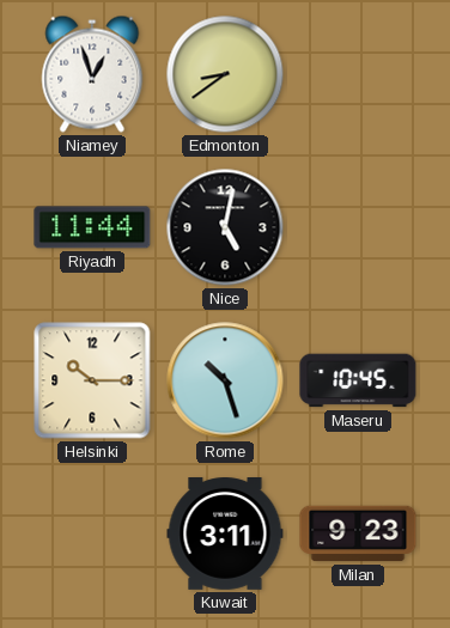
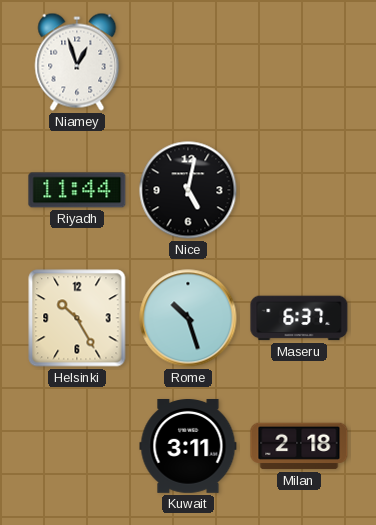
Edmonton: 8:39 -> none
Helsinki: 10:15 -> 10:25
Maseru: 10:45 -> 6:37
Milan: 9:23 -> 2:18
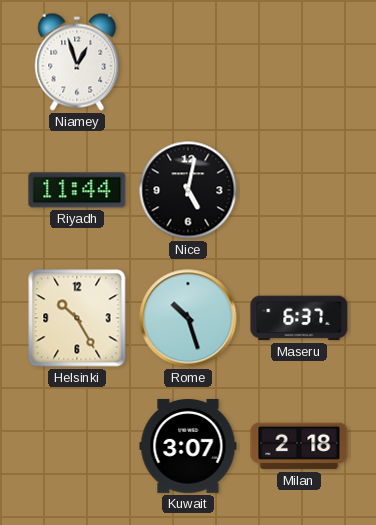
Kuwait: 3:11 -> 3:07
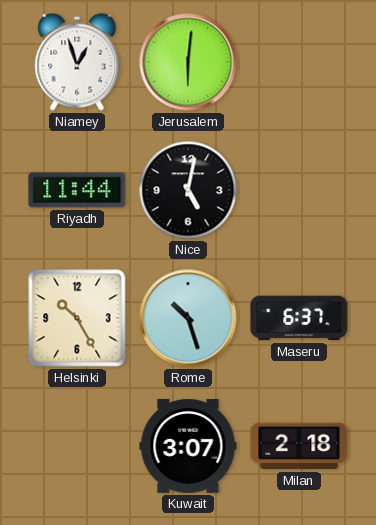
Jerusalem: none -> 6:01
